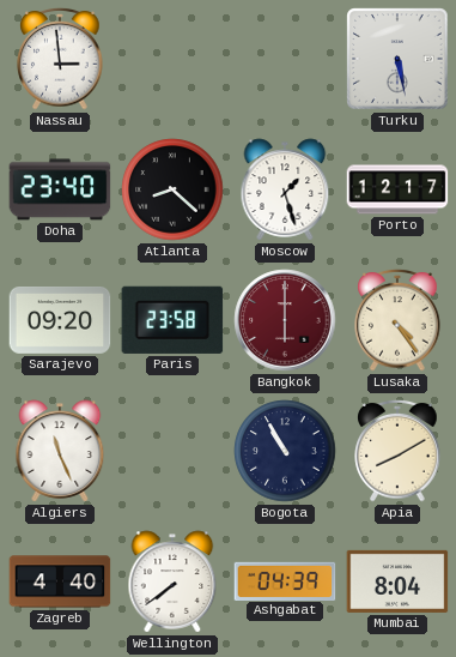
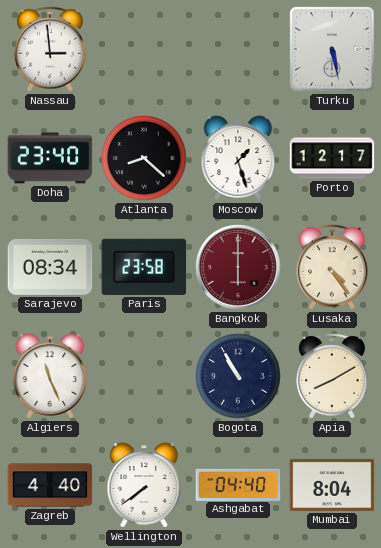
Sarajevo: 09:20 -> 08:34
Ashgabat: 04:39 -> 04:40
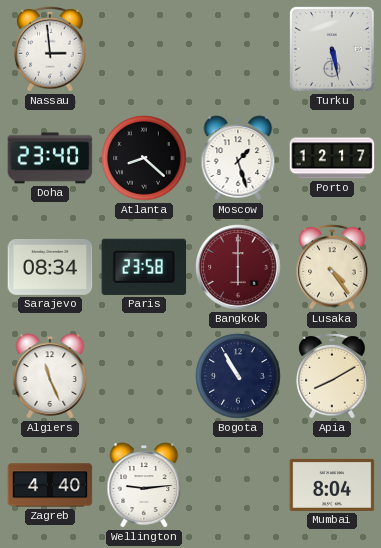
Wellington: 7:39 -> 9:14
Ashgabat: 04:40 -> none
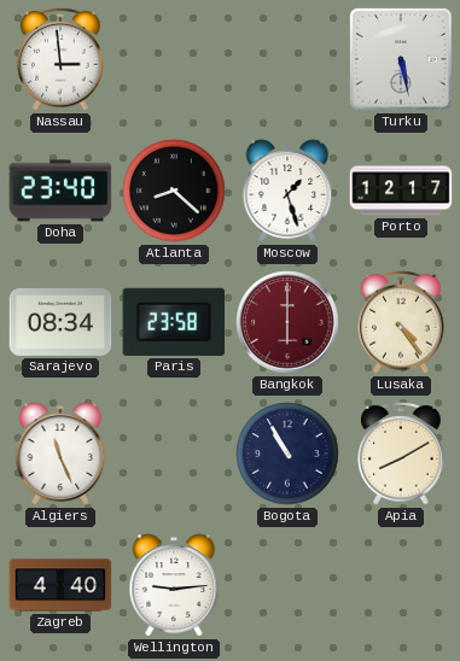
Mumbai: 8:04 -> none
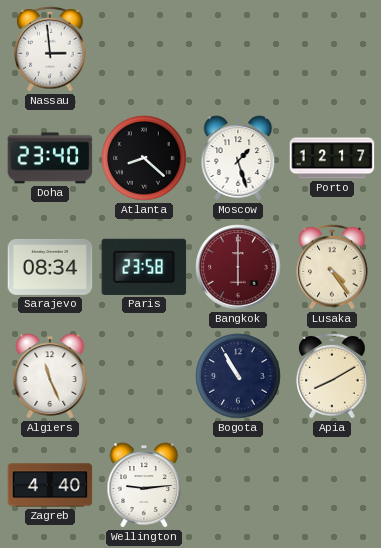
Turku: 5:28 -> none
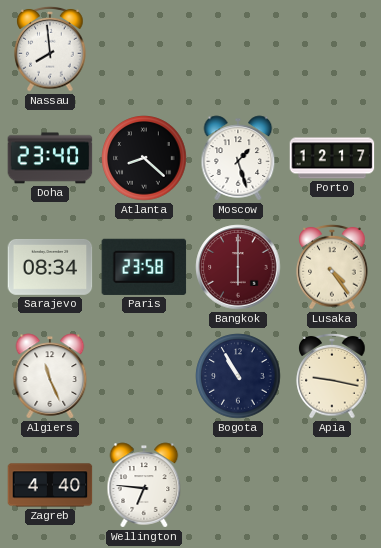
Nassau: 2:59 -> 7:59
Apia: 8:10 -> 9:17
Wellington: 9:14 -> 6:46
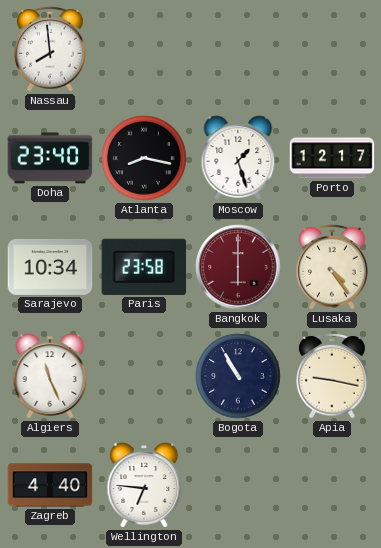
Atlanta: 8:22 -> 8:17
Sarajevo: 08:34 -> 10:34
